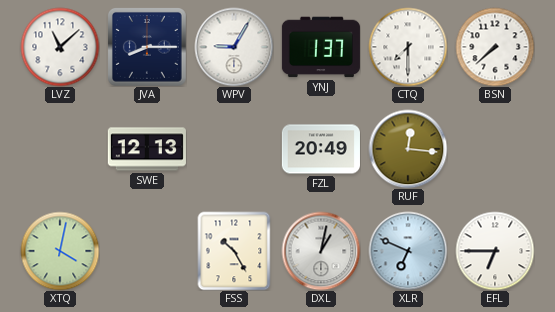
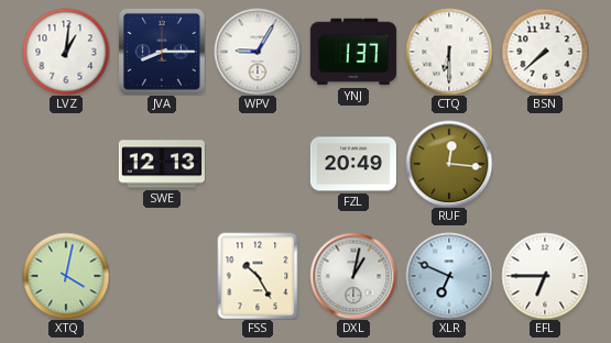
LVZ: 11:08 -> 1:01
CTQ: 7:30 -> 6:30
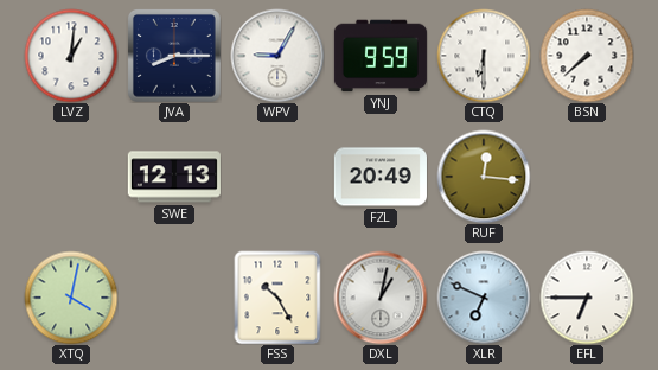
YNJ: 1:37 -> 9:59
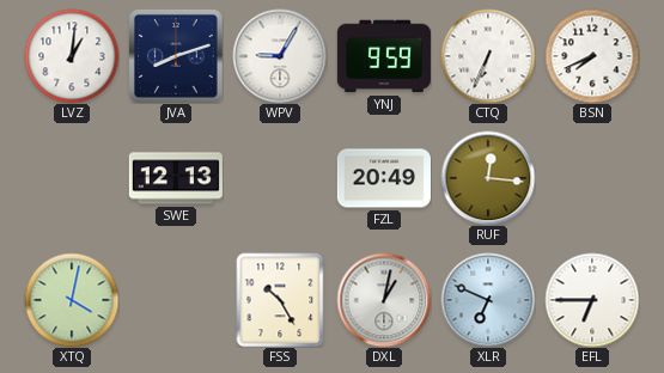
JVA: 8:15 -> 8:12
CTQ: 6:30 -> 6:34
BSN: 7:38 -> 7:41
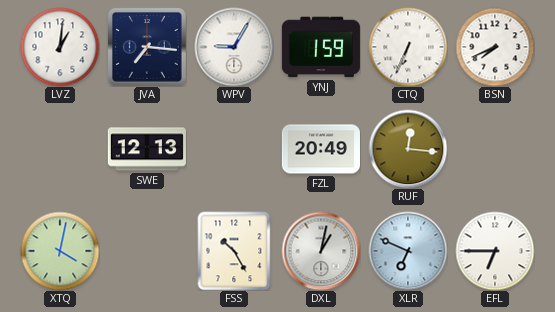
JVA: 8:12 -> 7:16
YNJ: 9:59 -> 1:59
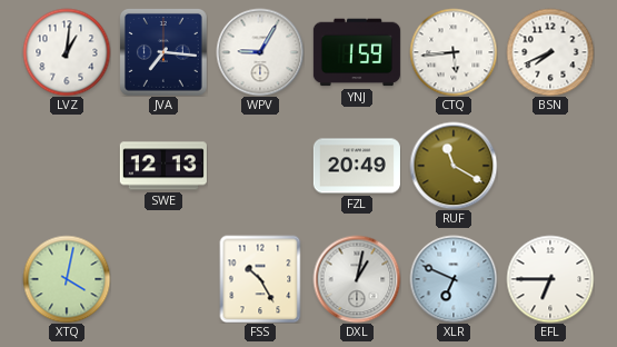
CTQ: 6:34 -> 5:44
RUF: 12:16 -> 11:20
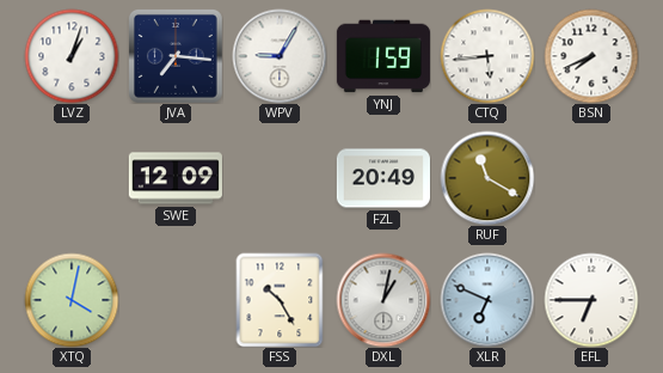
LVZ: 1:01 -> 1:03
SWE: 12:13 -> 12:09
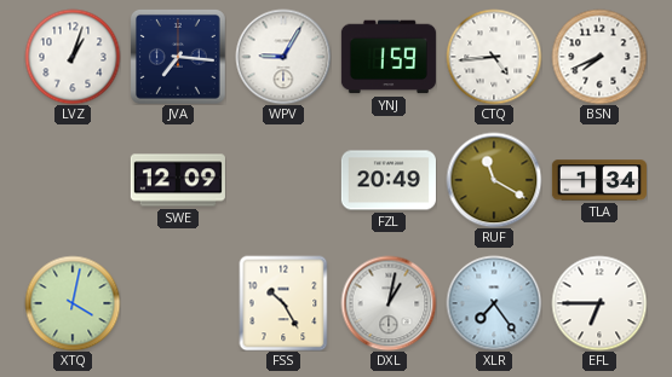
CTQ: 5:44 -> 4:44
TLA: none -> 1:34
XLR: 6:49 -> 7:24
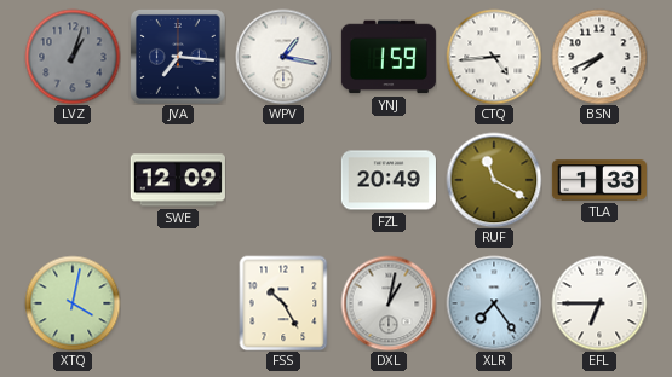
LVZ dial: white -> grey
WPV: 9:05 -> 1:17
TLA: 1:34 -> 1:33
